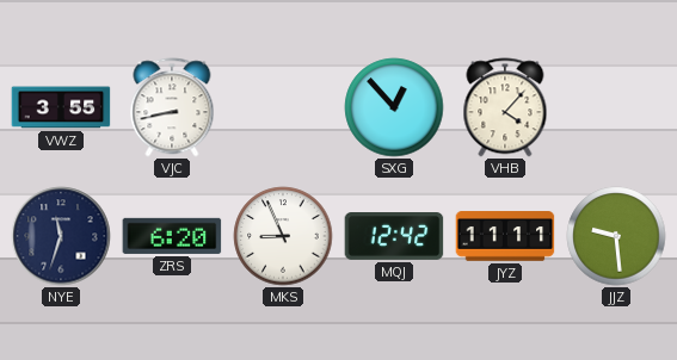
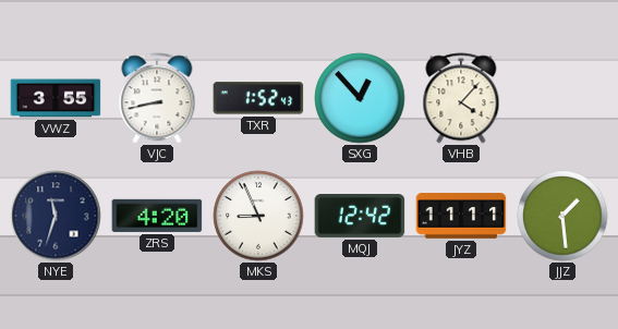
TXR: none -> 1:52
ZRS: 6:20 -> 4:20
JJZ: 9:29 -> 1:29
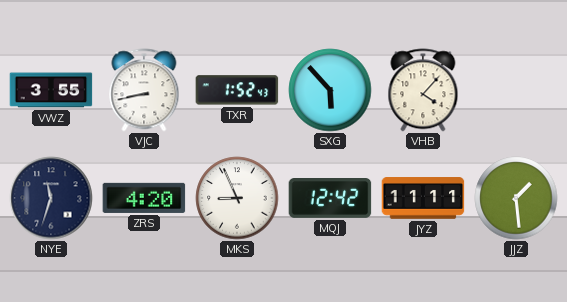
SXG: 12:53 -> 5:53
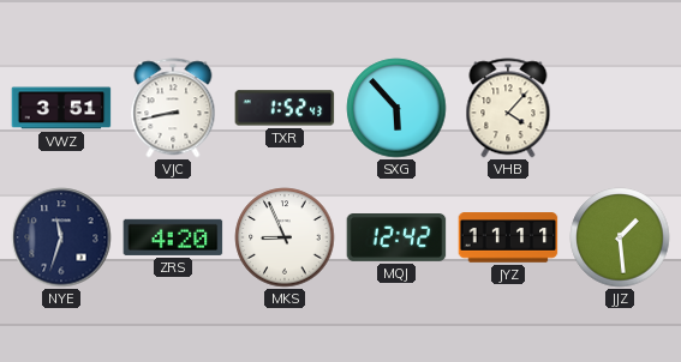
VWZ: 3:55 -> 3:51
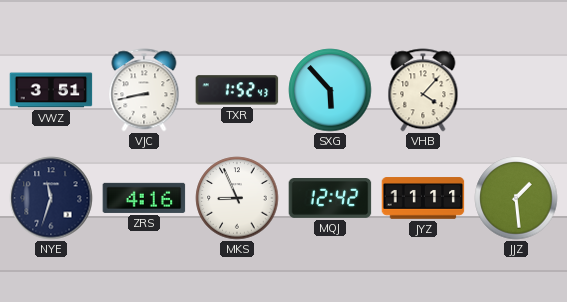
ZRS: 4:20 -> 4:16
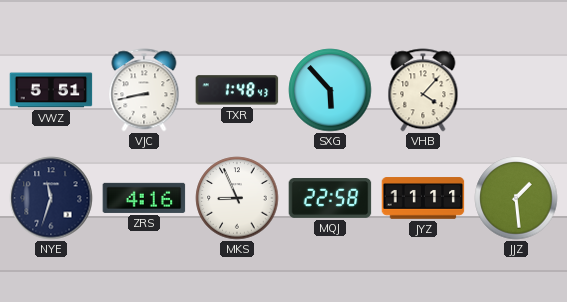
VWZ: 3:51 -> 5:51
TXR: 1:52 -> 1:48
MQJ: 12:42 -> 22:58
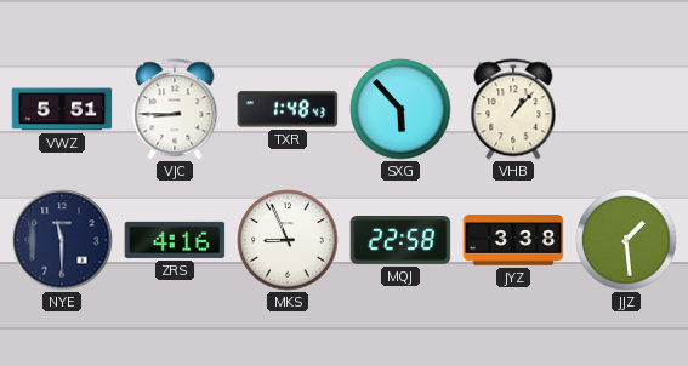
VJC: 8:43 -> 8:45
VHB: 4:07 -> 1:07
NYE: 11:33 -> 11:30
JYZ: 11:11 -> 3:38
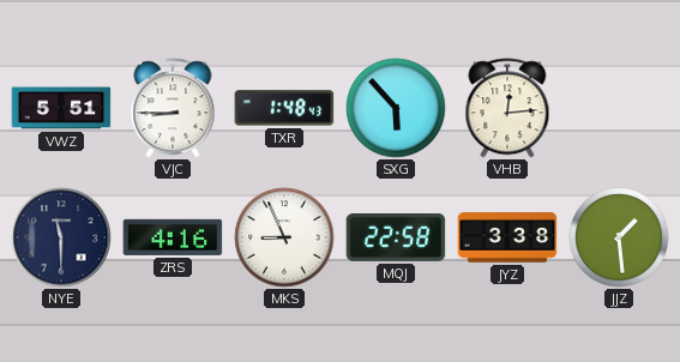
VHB: 1:07 -> 12:14
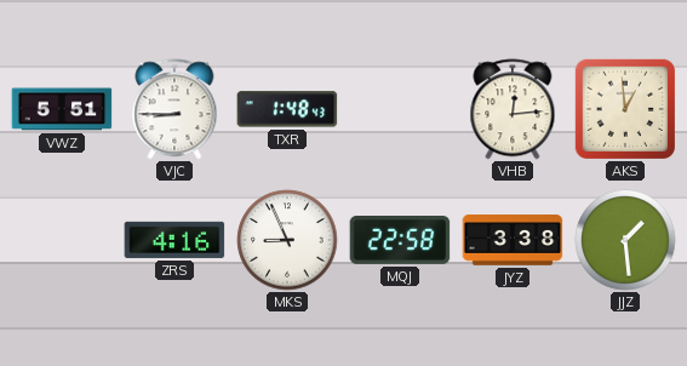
SXG: 5:53 -> none
AKS: none -> 12:59
NYE: 11:30 -> none
